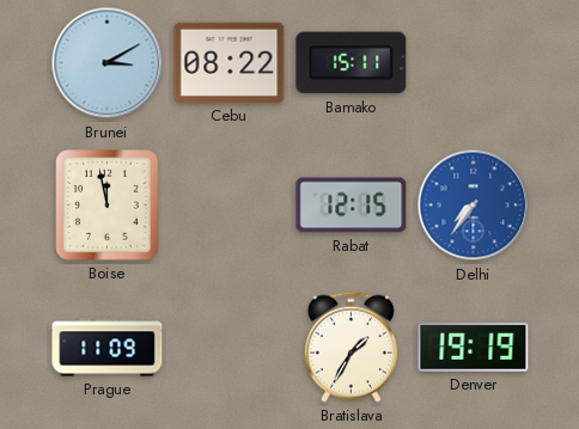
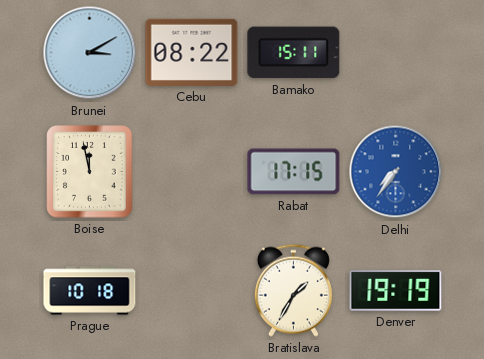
Rabat: 12:15 -> 17:15
Prague: 11:09 -> 10:18
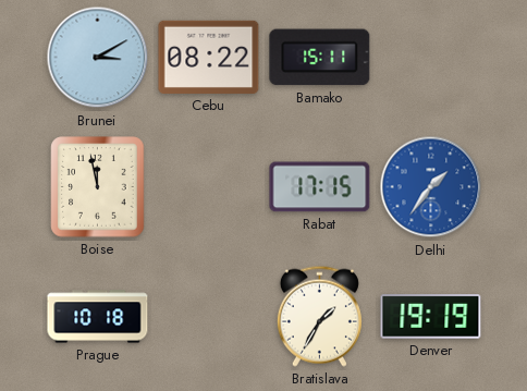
Delhi: 7:36 -> 1:36
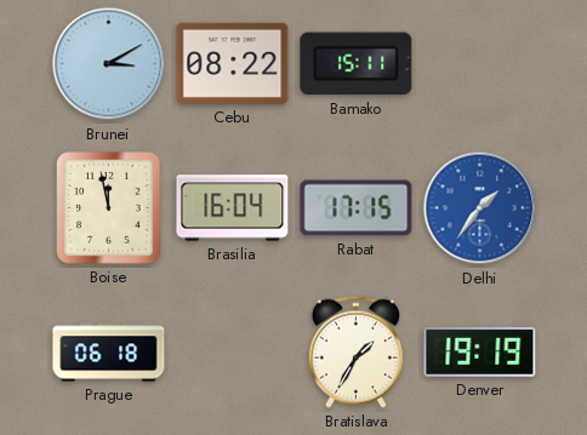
Brasilia: none -> 16:04
Prague: 10:18 -> 06:18
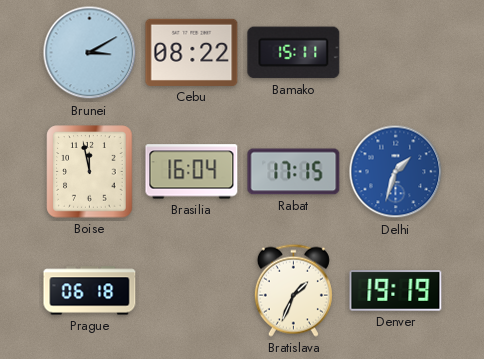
Delhi: 1:36 -> 1:33
Bratislava: 1:35 -> 1:34
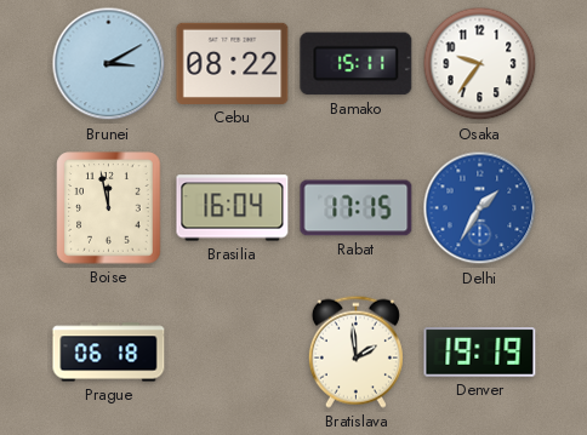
Osaka: none -> 9:36
Delhi: 1:33 -> 1:35
Bratislava: 1:34 -> 1:59
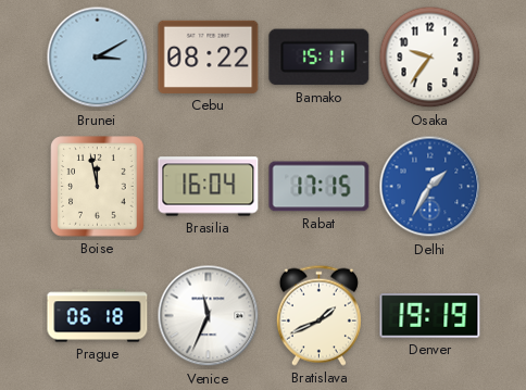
Venice: none -> 11:34
Bratislava: 1:59 -> 1:41
